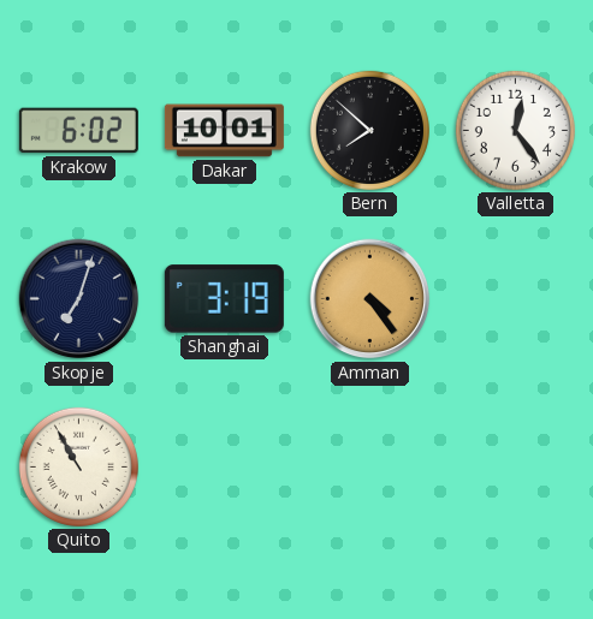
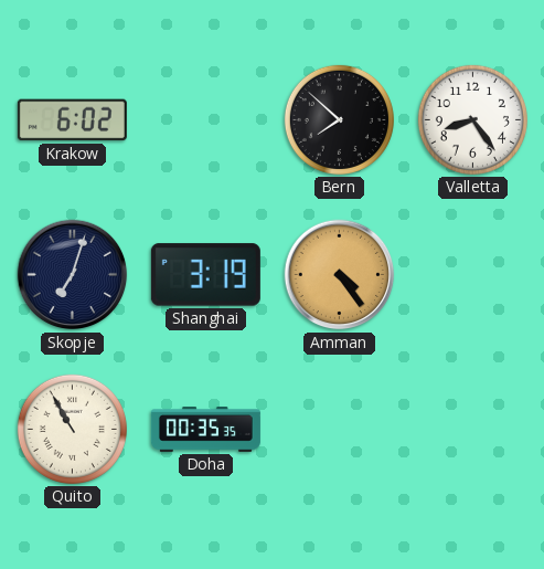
Dakar: 10:01 -> none
Valletta: 12:24 -> 8:24
Doha: none -> 00:35
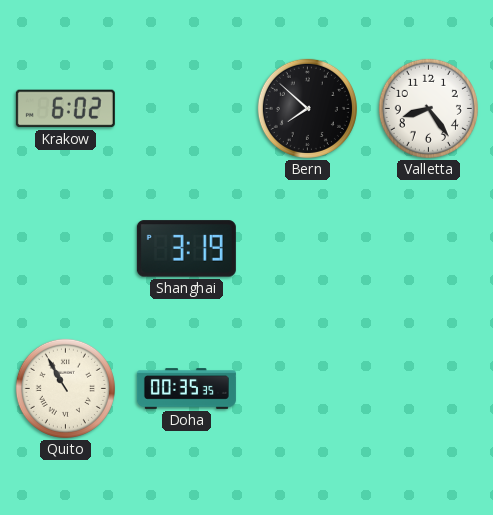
Skopje: 7:03 -> none
Amman: 4:24 -> none
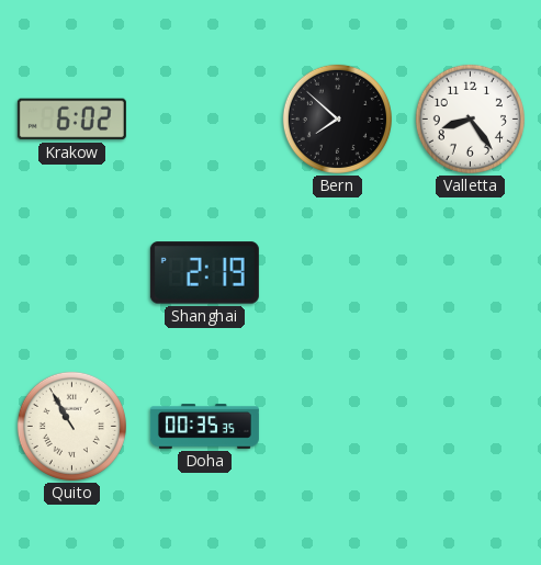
Shanghai: 3:19 -> 2:19
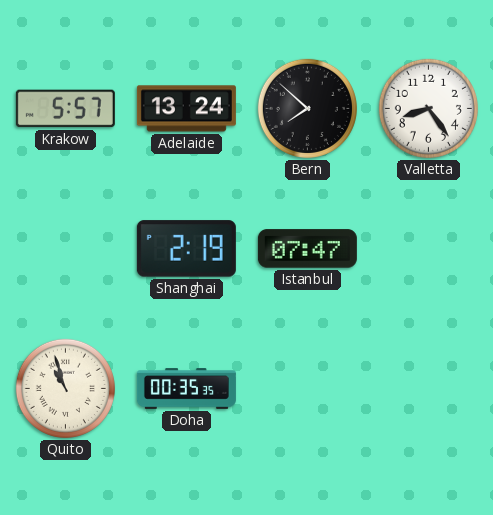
Krakow: 6:02 -> 5:57
Adelaide: none -> 13:24
Istanbul: none -> 07:47
Quito: 10:55 -> 10:57
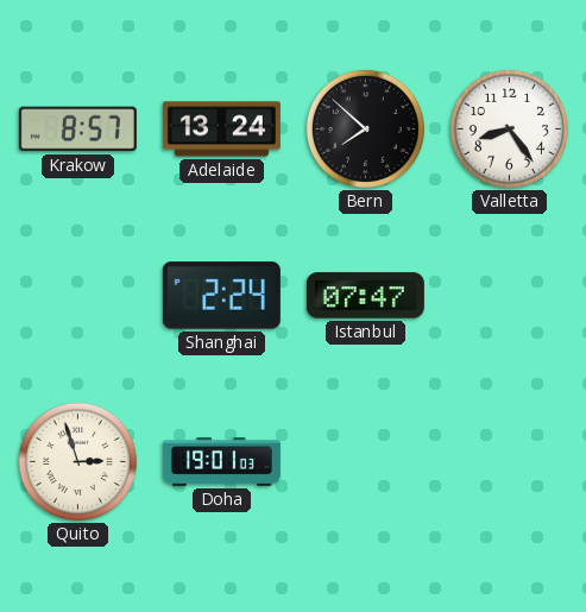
Krakow: 5:57 -> 8:57
Shanghai: 2:19 -> 2:24
Quito: 10:57 -> 2:57
Doha: 00:35 -> 19:01
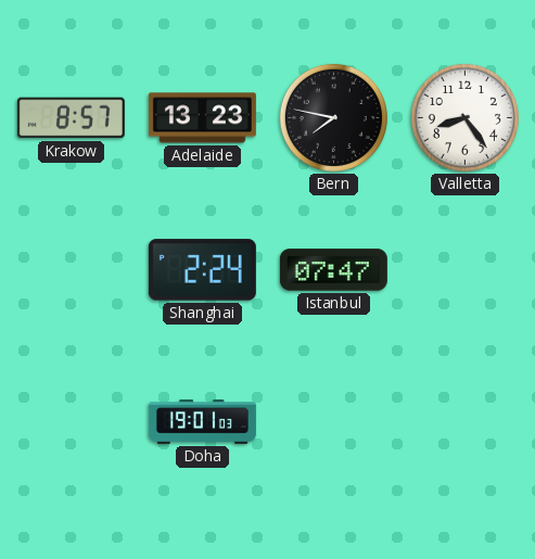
Adelaide: 13:24 -> 13:23
Bern: 7:52 -> 7:47
Quito: 2:57 -> none
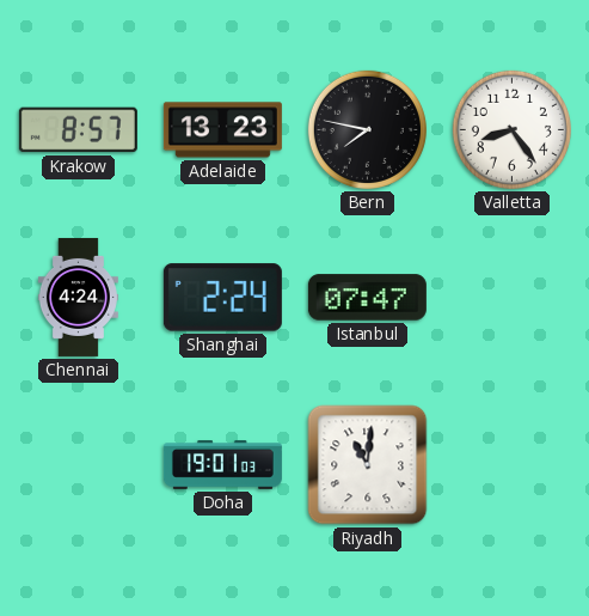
Chennai: none -> 4:24
Riyadh: none -> 11:01
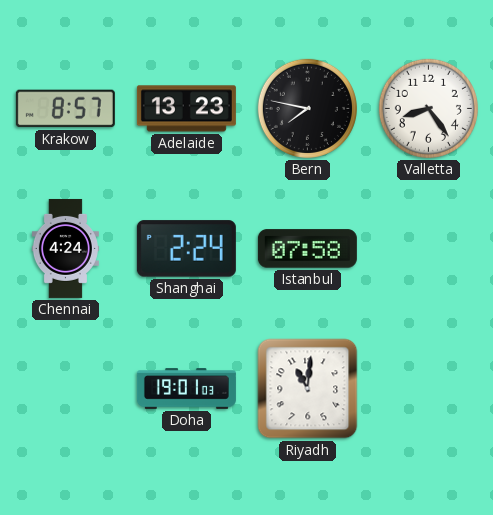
Istanbul: 07:47 -> 07:58
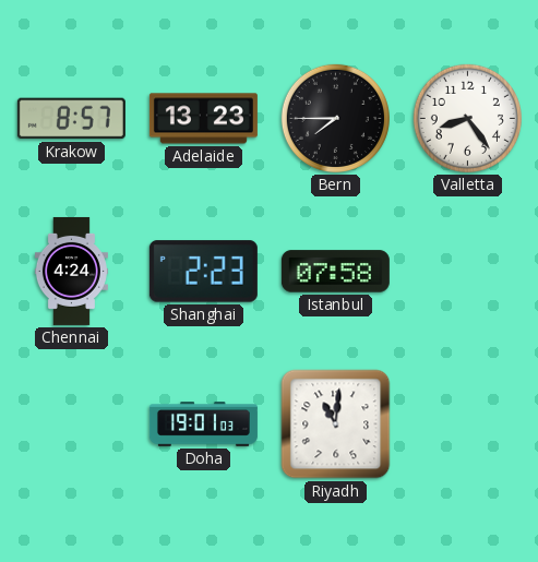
Bern: 7:47 -> 7:45
Shanghai: 2:24 -> 2:23
